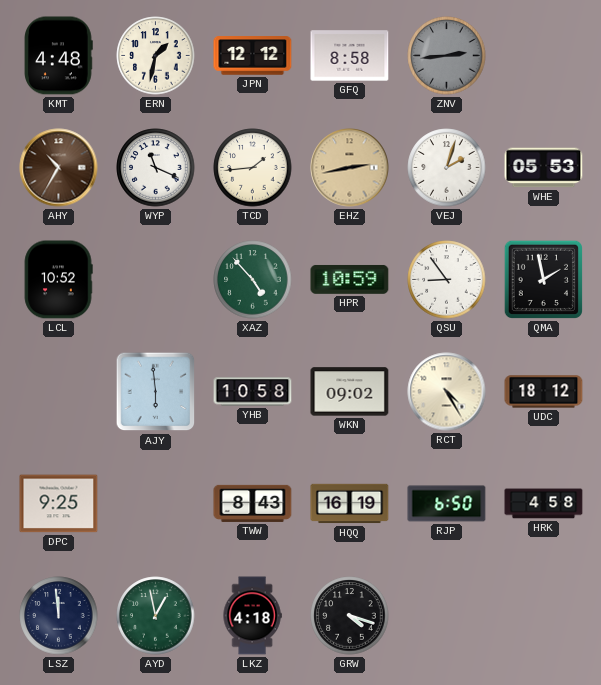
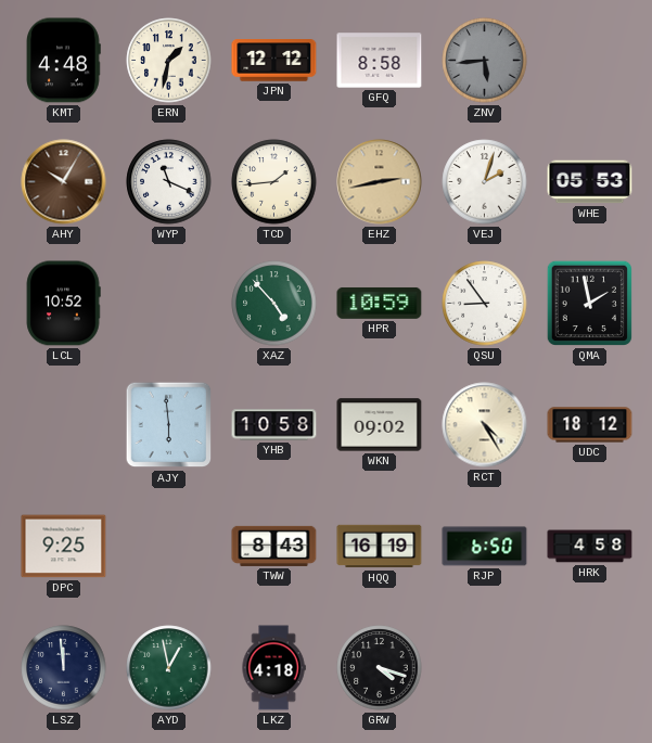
ZNV: 2:44 -> 5:44
AHY: 10:35 -> 10:05
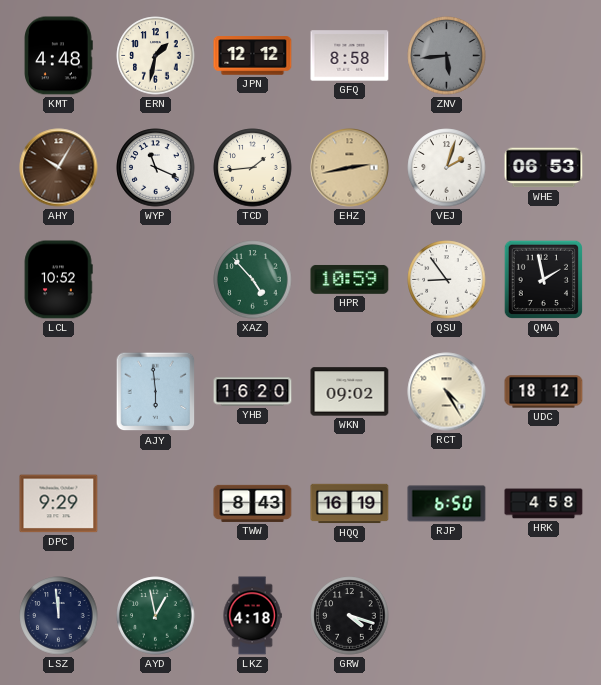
WHE: 05:53 -> 06:53
YHB: 10:58 -> 16:20
DPC: 9:25 -> 9:29
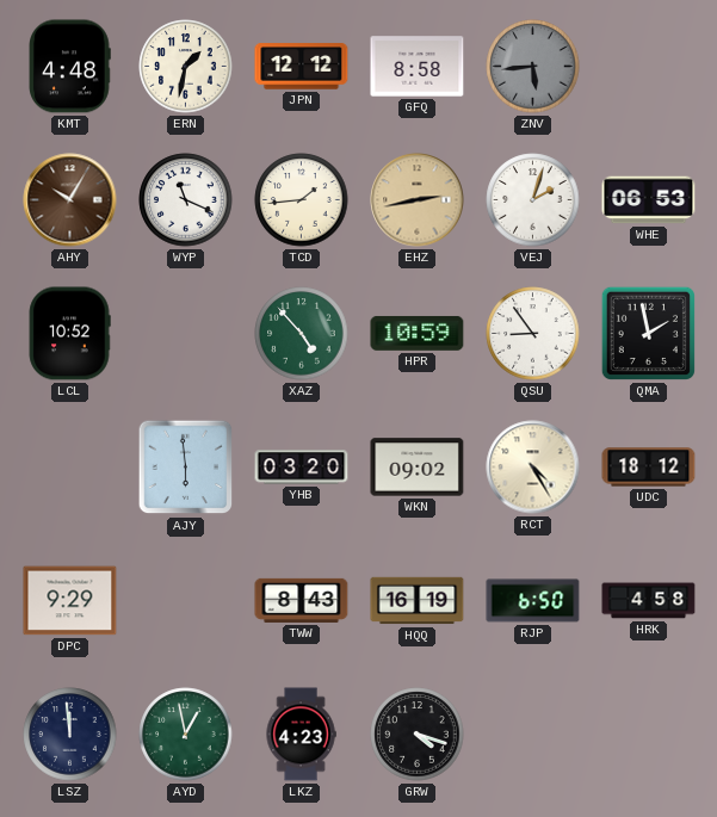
YHB: 16:20 -> 03:20
LKZ: 4:18 -> 4:23
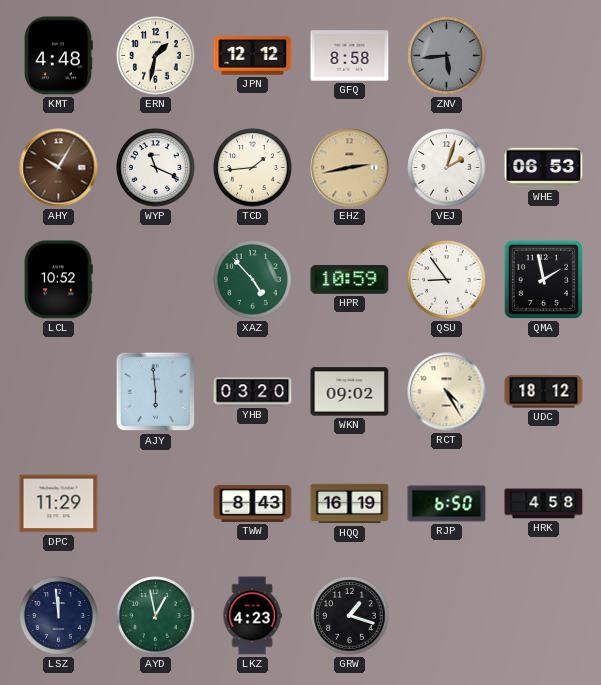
DPC: 9:29 -> 11:29
GRW: 4:18 -> 1:18
